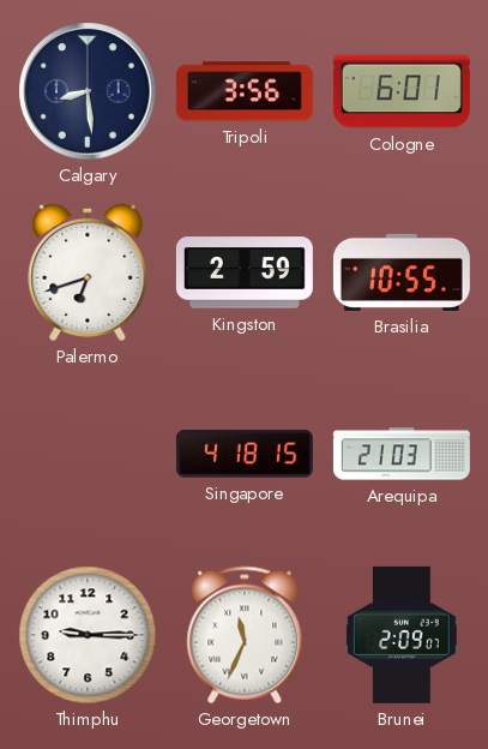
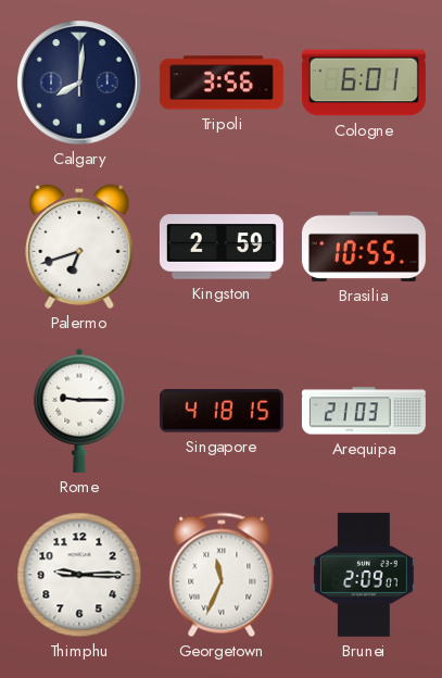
Calgary: 8:29 -> 8:01
Rome: none -> 9:15
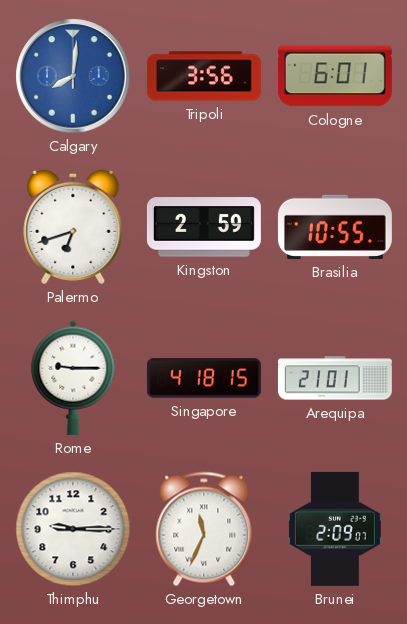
Calgary dial: navy -> blue
Arequipa: 21:03 -> 21:01
